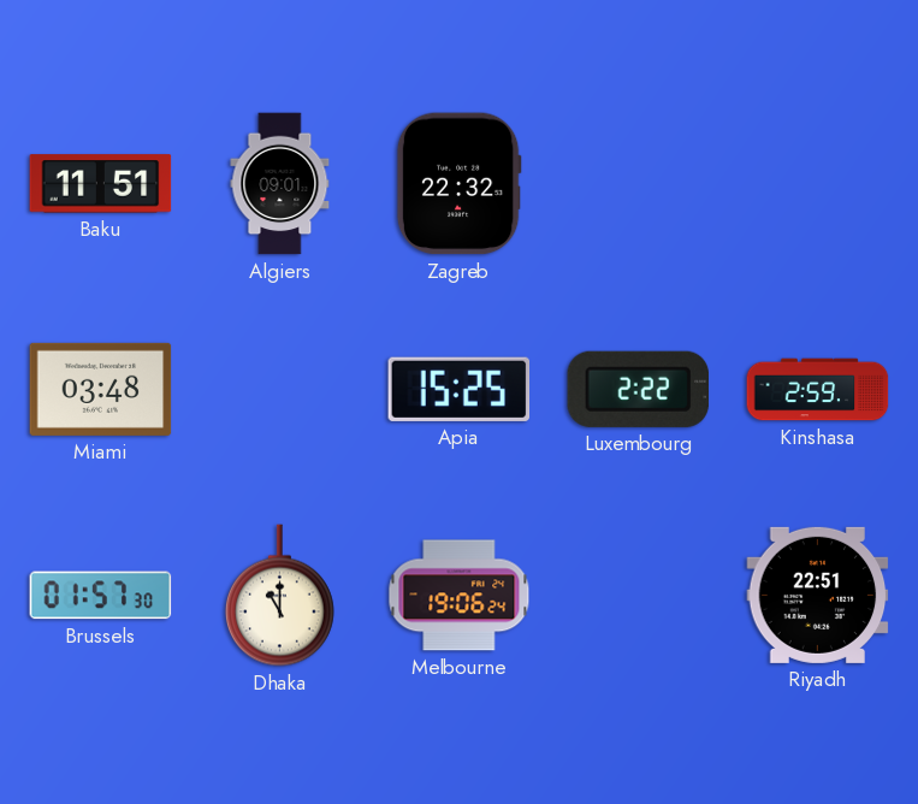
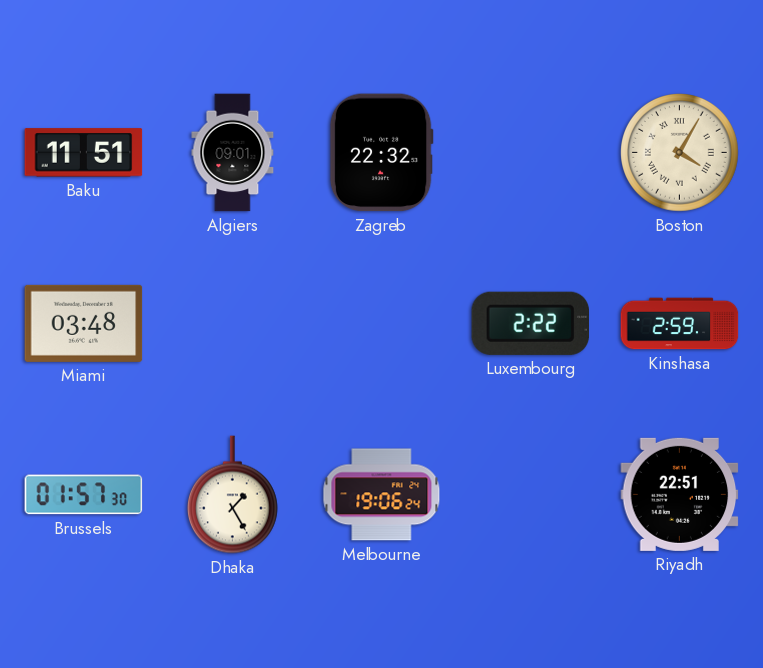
Boston: none -> 4:05
Apia: 15:25 -> none
Dhaka: 11:00 -> 1:25
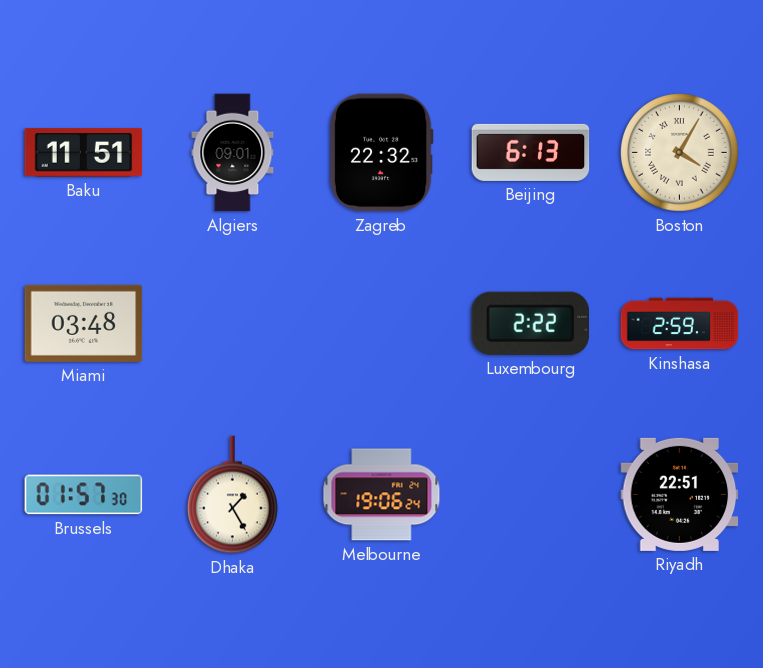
Beijing: none -> 6:13
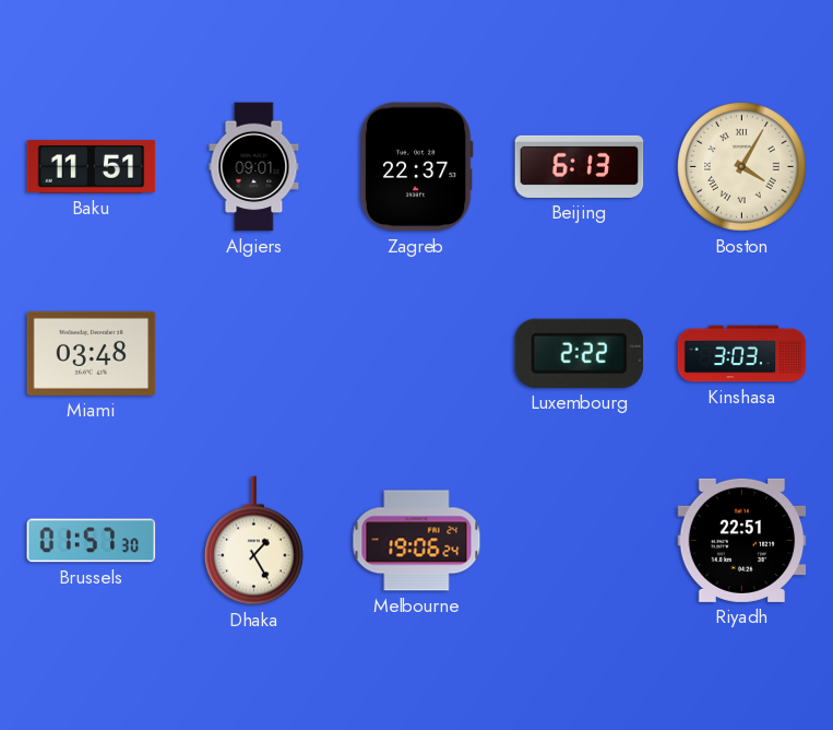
Zagreb: 22:32 -> 22:37
Kinshasa: 2:59 -> 3:03
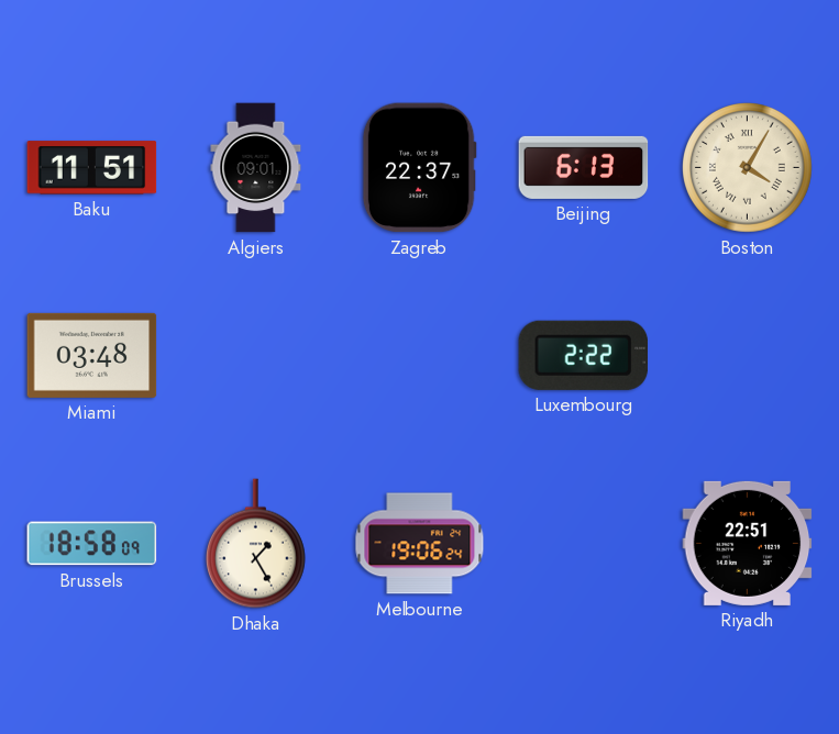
Kinshasa: 3:03 -> none
Brussels: 01:57 -> 18:58
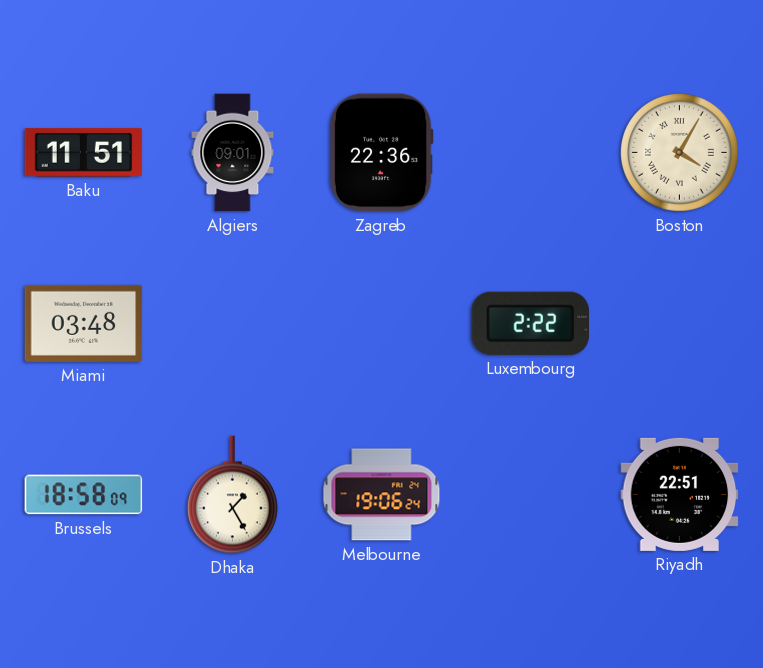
Zagreb: 22:37 -> 22:36
Beijing: 6:13 -> none
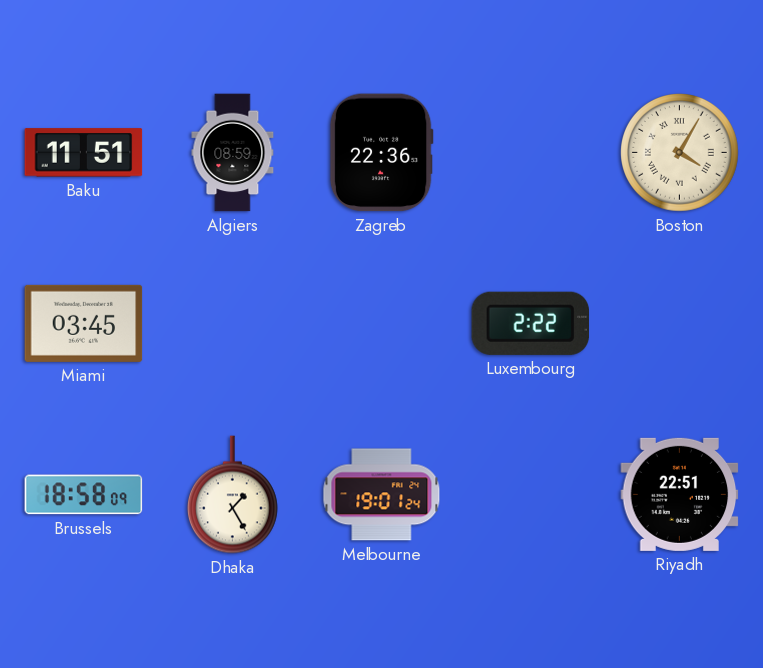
Algiers: 09:01 -> 08:59
Miami: 03:48 -> 03:45
Melbourne: 19:06 -> 19:01
